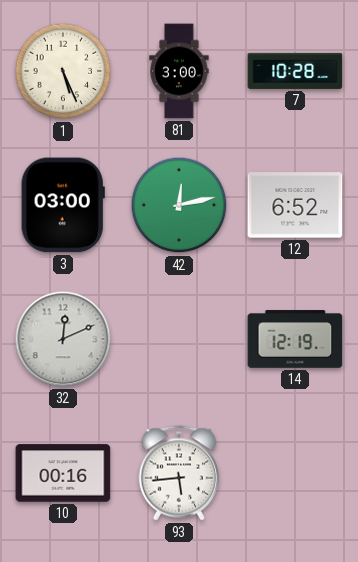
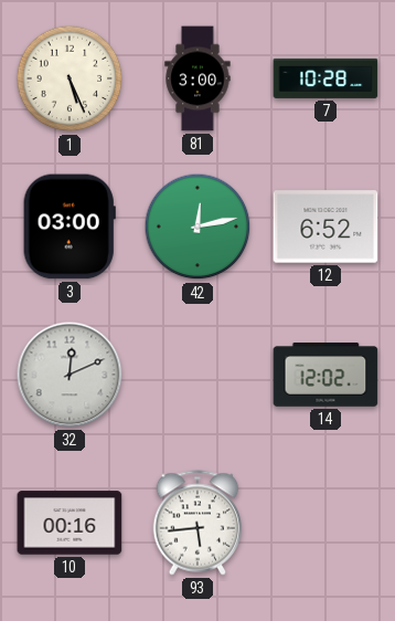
14: 12:19 -> 12:02
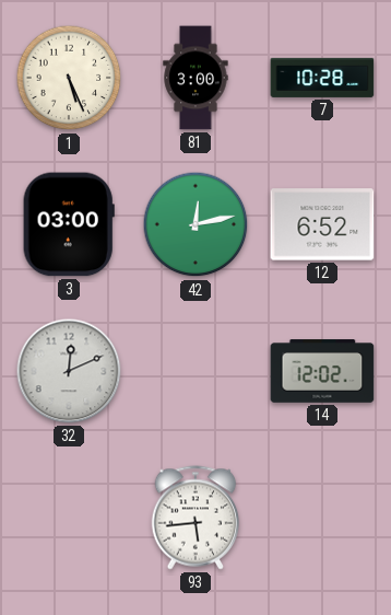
10: 00:16 -> none
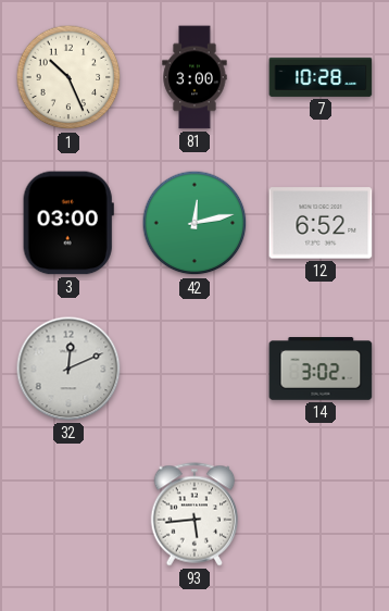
1: 5:26 -> 10:26
14: 12:02 -> 3:02
